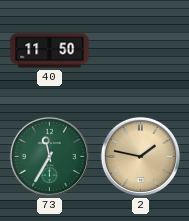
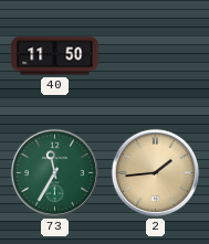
2: 1:47 -> 1:44
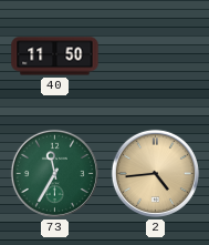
2: 1:44 -> 4:44
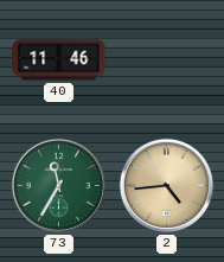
40: 11:50 -> 11:46
